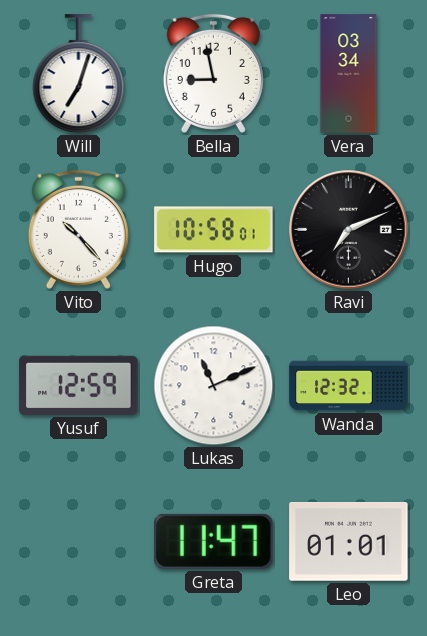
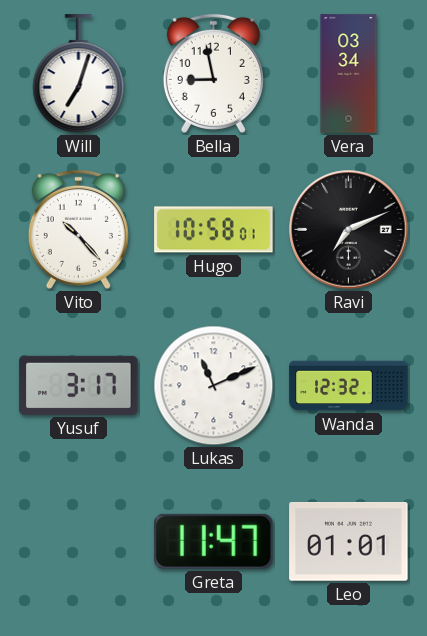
Yusuf: 12:59 -> 3:17
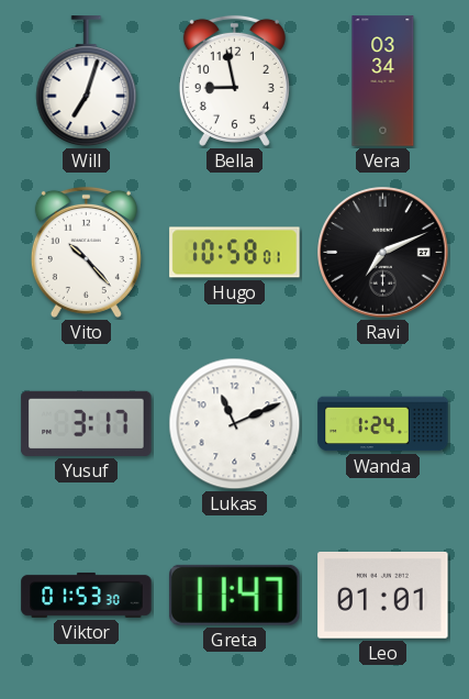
Wanda: 12:32 -> 1:24
Viktor: none -> 01:53
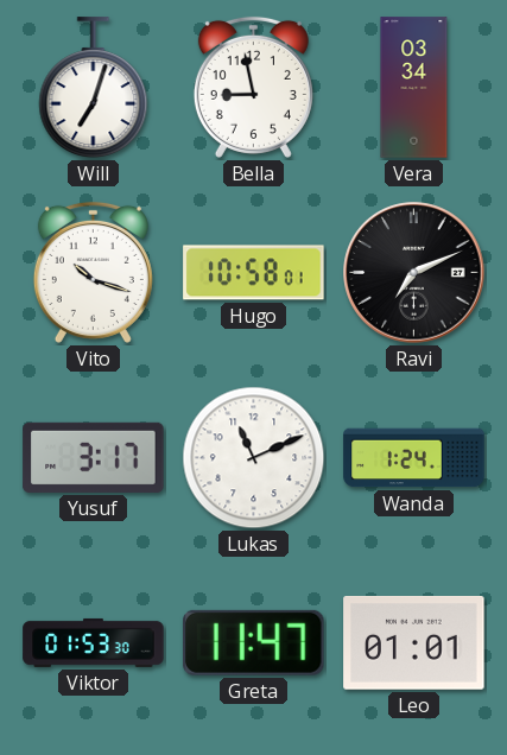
Vito: 10:23 -> 10:18
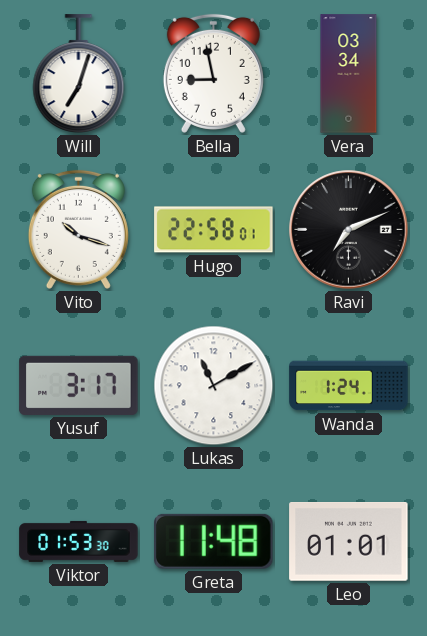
Hugo: 10:58 -> 22:58
Lukas: 11:11 -> 11:10
Greta: 11:47 -> 11:48
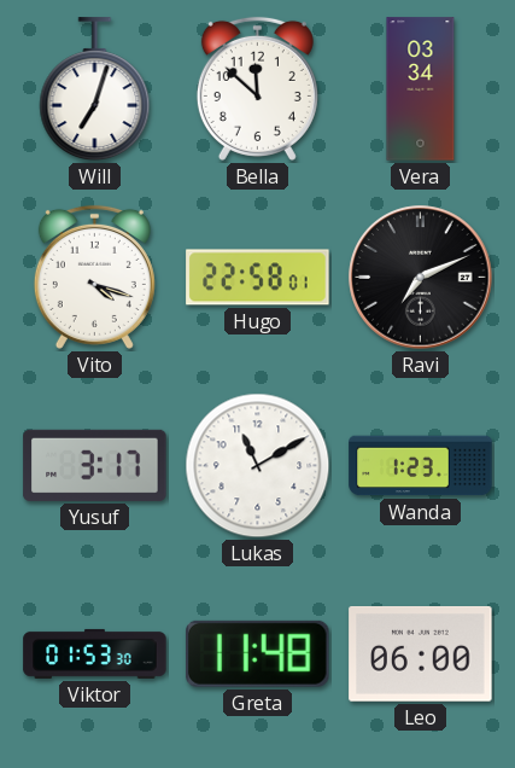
Bella: 8:58 -> 11:52
Vito: 10:18 -> 4:18
Wanda: 1:24 -> 1:23
Leo: 01:01 -> 06:00
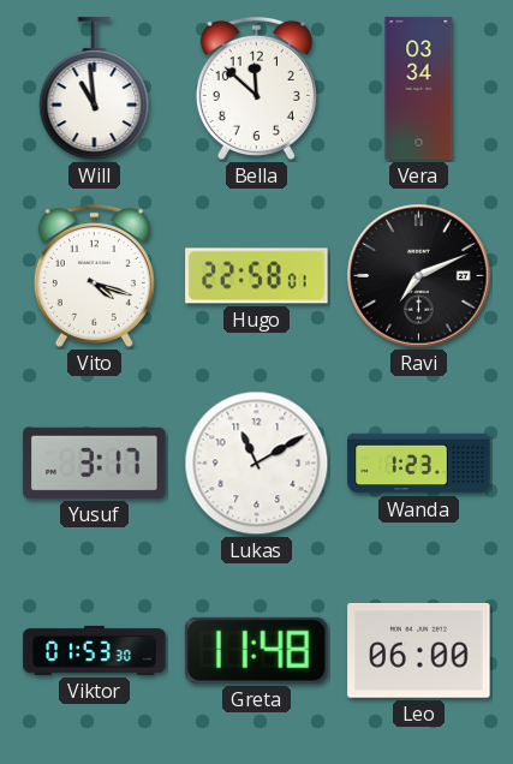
Will: 7:03 -> 10:59
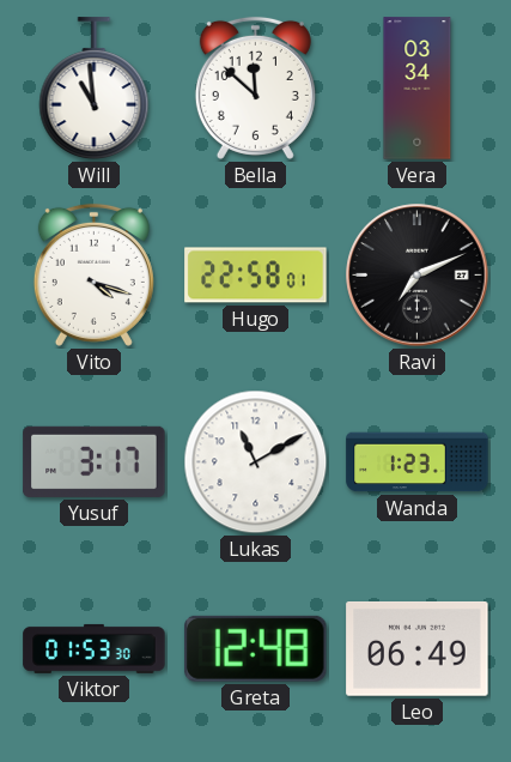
Greta: 11:48 -> 12:48
Leo: 06:00 -> 06:49
